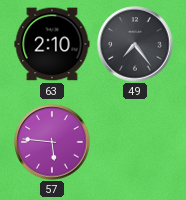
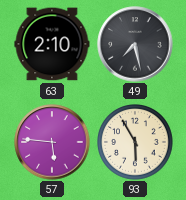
49: 7:24 -> 7:28
93: none -> 5:55
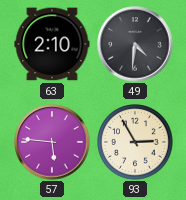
49: 7:28 -> 4:31
93: 5:55 -> 2:55
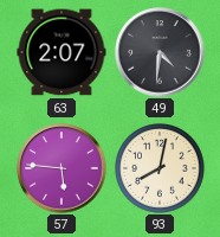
63: 2:10 -> 2:07
93: 2:55 -> 8:02
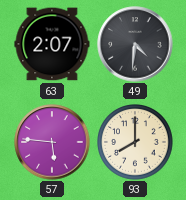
93: 8:02 -> 8:00
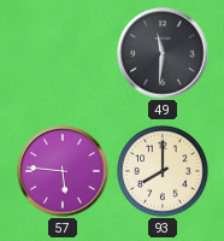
63: 2:07 -> none
49: 4:31 -> 11:31
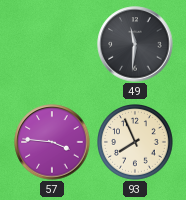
57: 5:46 -> 3:46
93: 8:00 -> 7:56
